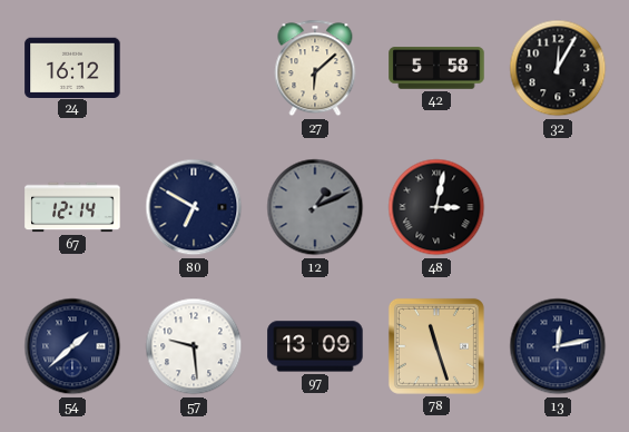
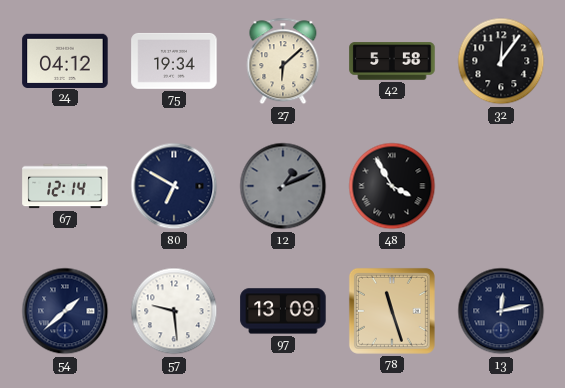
24: 16:12 -> 04:12
75: none -> 19:34
32: 12:05 -> 12:06
48: 3:02 -> 3:55
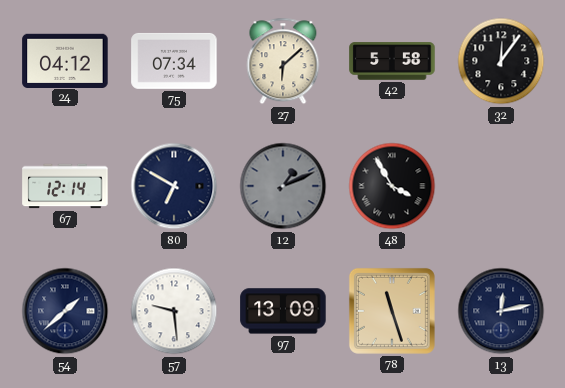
75: 19:34 -> 07:34
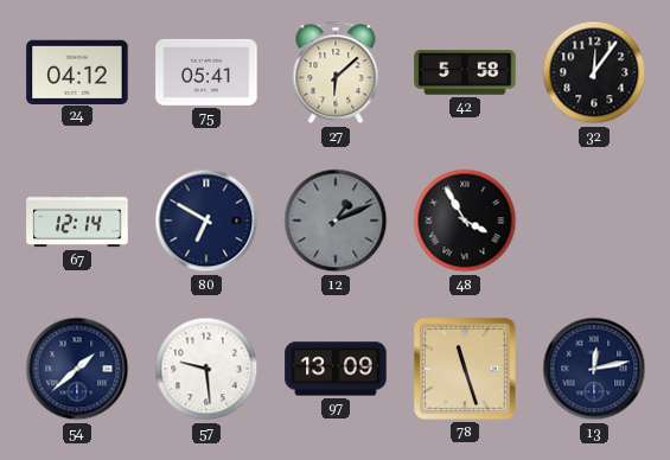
75: 07:34 -> 05:41
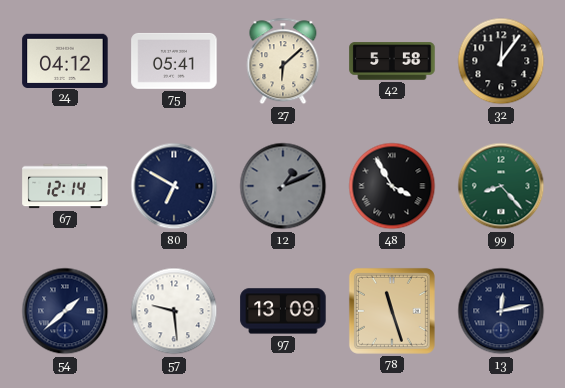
99: none -> 8:23
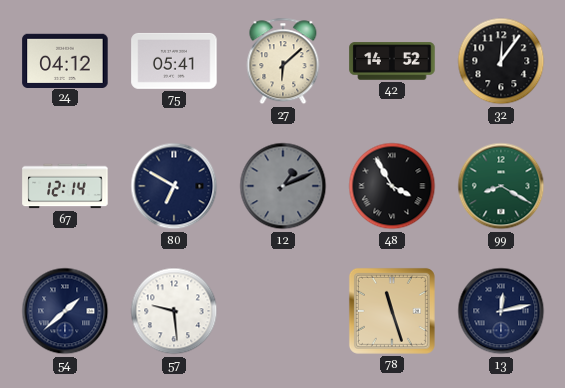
42: 5:58 -> 14:52
99: 8:23 -> 8:20
97: 13:09 -> none
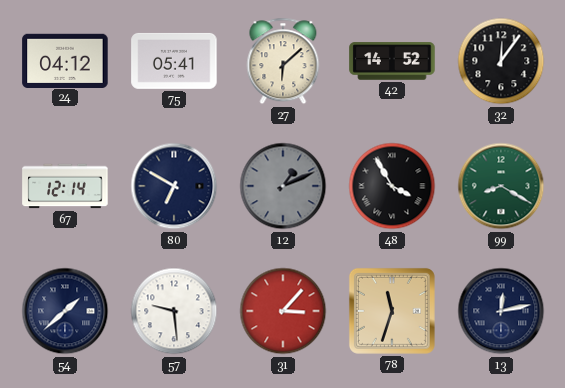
31: none -> 3:07
78: 11:27 -> 11:33
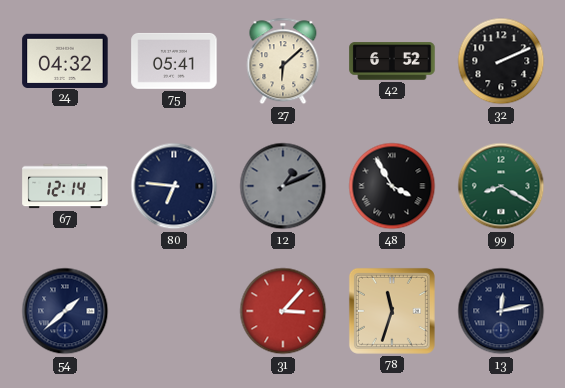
24: 04:12 -> 04:32
42: 14:52 -> 6:52
32: 12:06 -> 2:11
80: 6:50 -> 6:46
57: 9:29 -> none
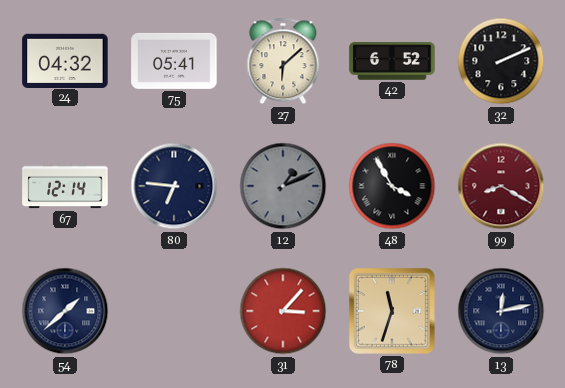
99 dial: green -> burgundy
